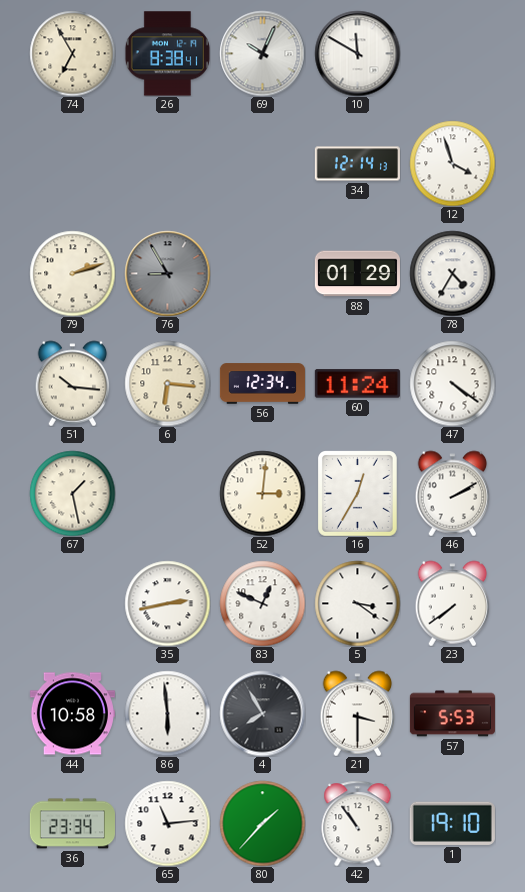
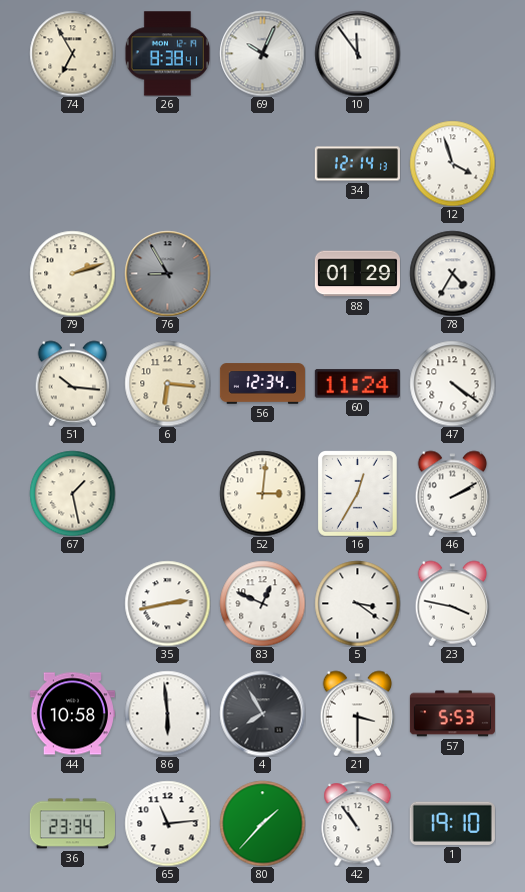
10: 11:50 -> 11:54
23: 7:39 -> 3:47
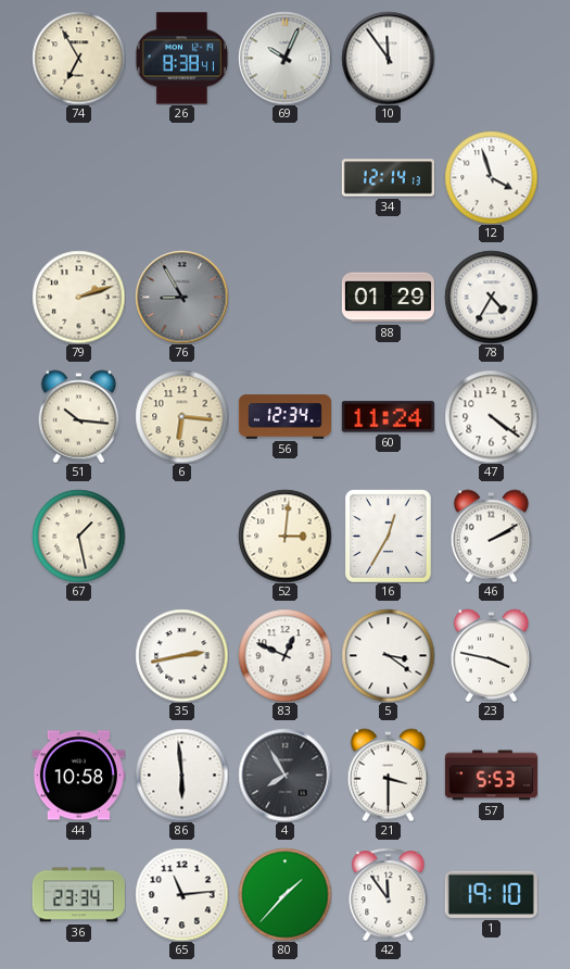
42: 10:54 -> 11:54
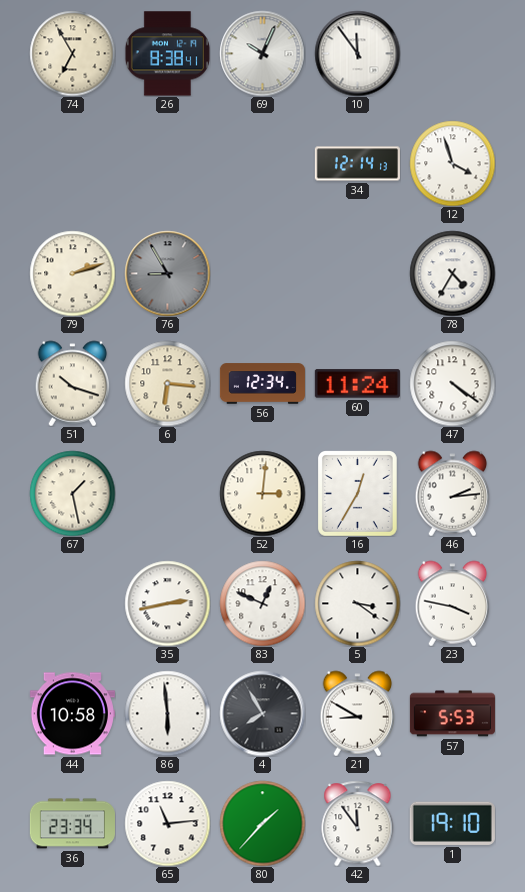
88: 01:29 -> none
51: 10:16 -> 10:18
46: 2:10 -> 2:14
21: 3:30 -> 8:50
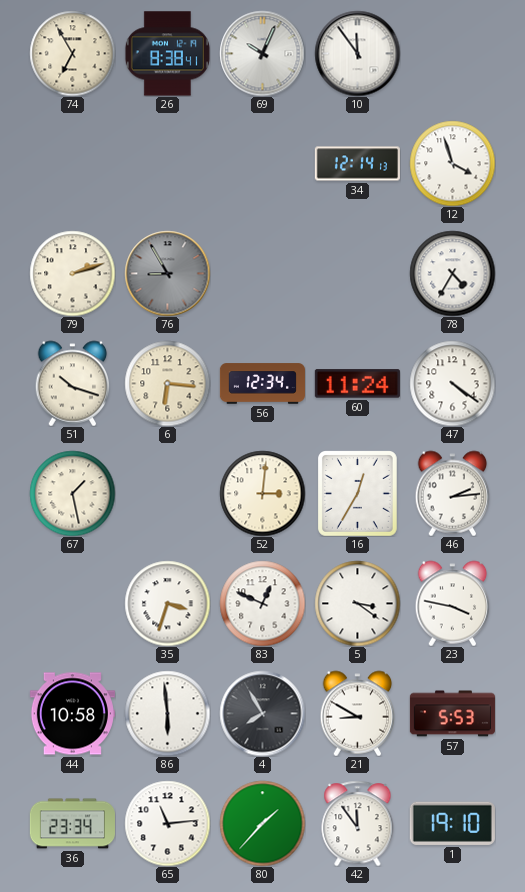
35: 2:43 -> 3:33
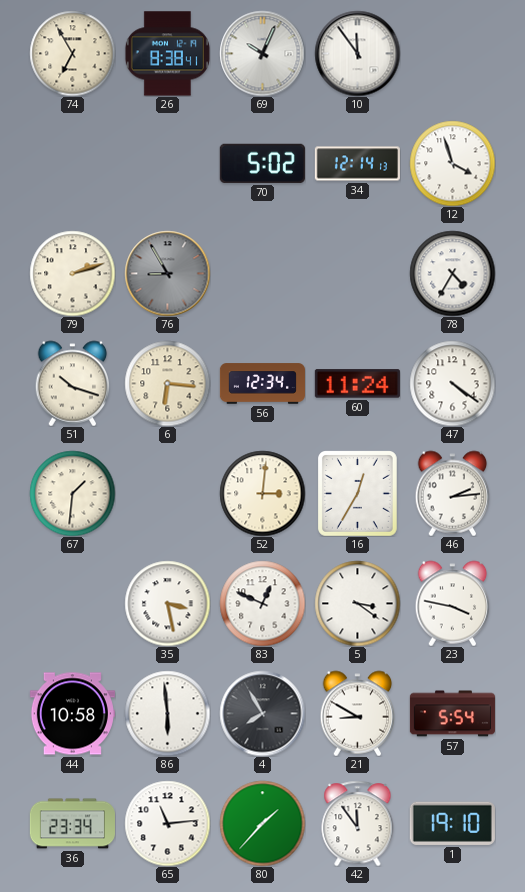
70: none -> 5:02
67: 1:28 -> 1:31
35: 3:33 -> 3:28
57: 5:53 -> 5:54
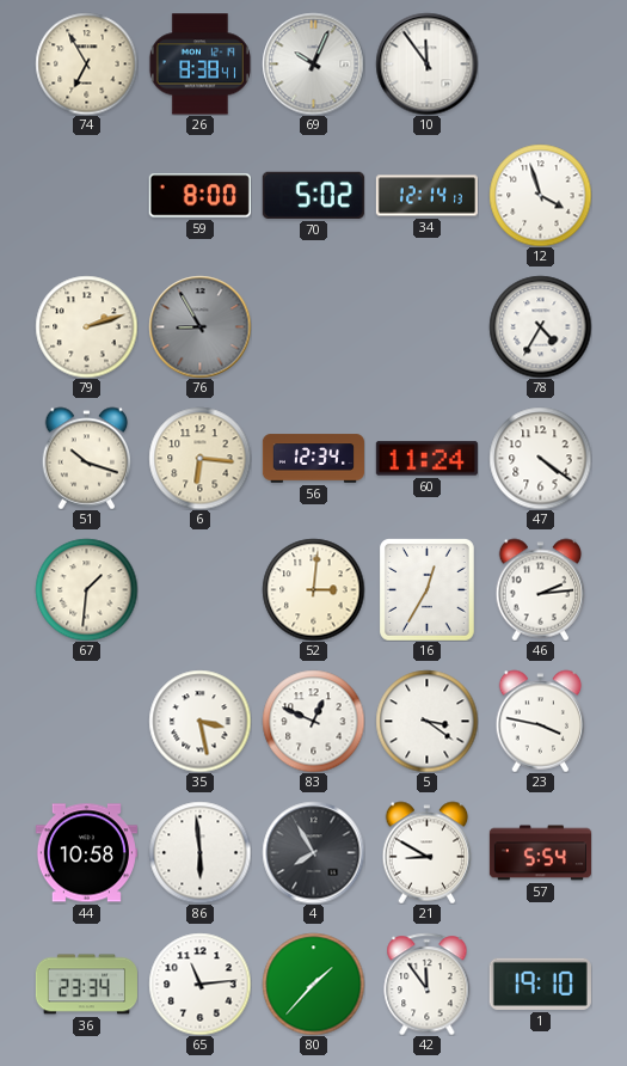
59: none -> 8:00
